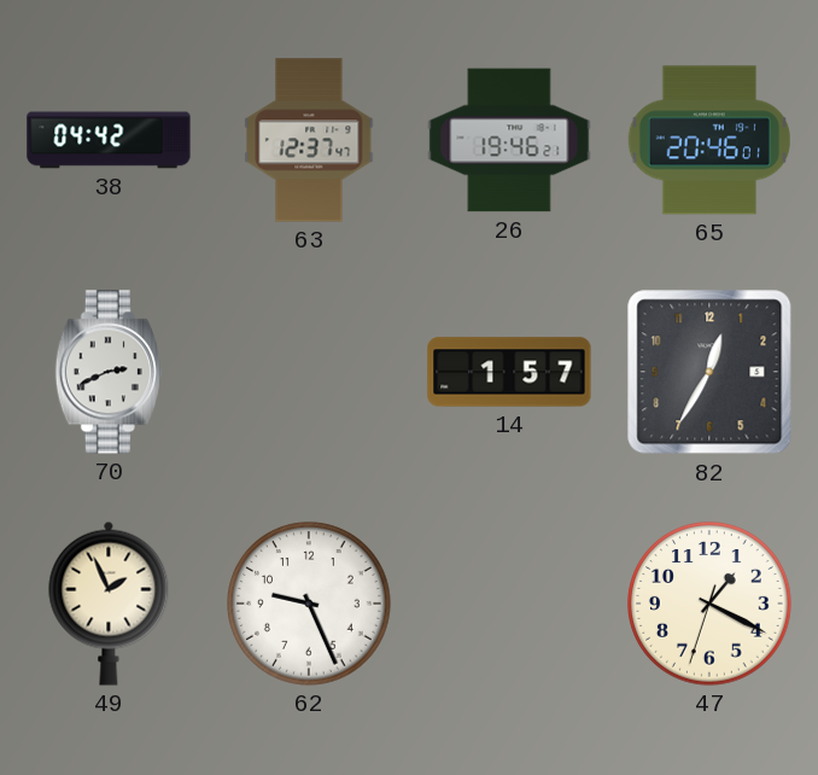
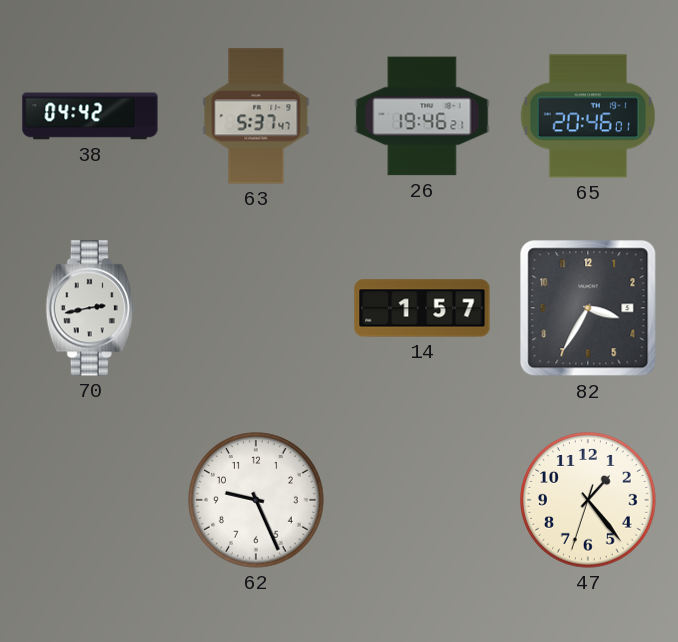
63: 12:37 -> 5:37
70: 2:41 -> 2:43
82: 12:35 -> 3:35
49: 1:56 -> none
47: 1:19 -> 1:23
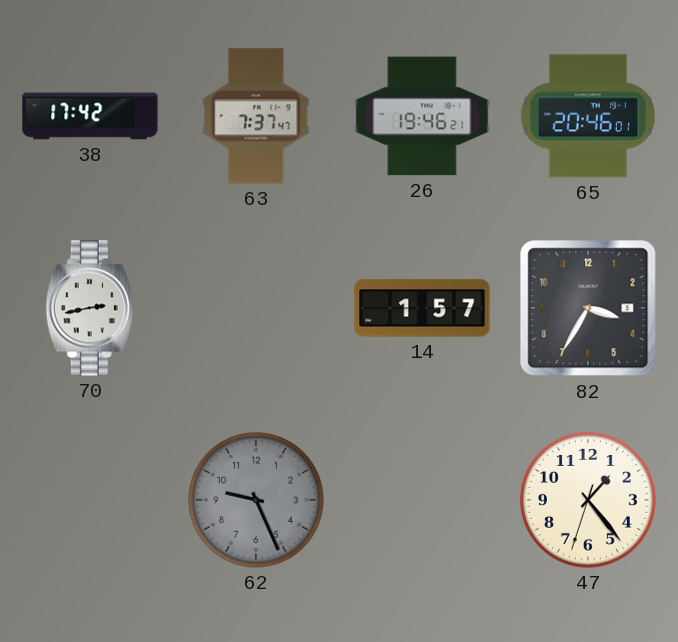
38: 04:42 -> 17:42
63: 5:37 -> 7:37
62 dial: white -> grey
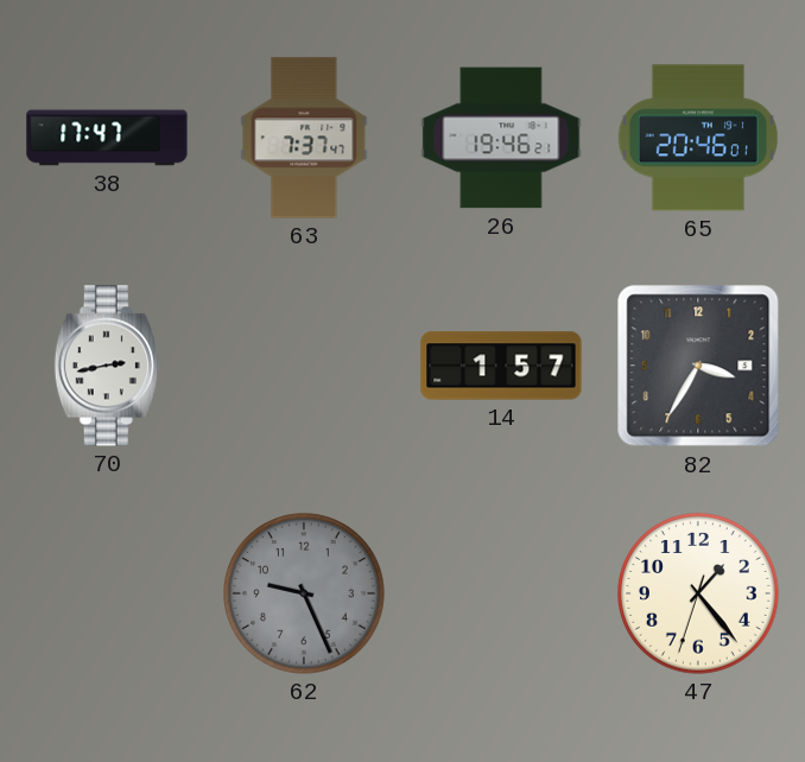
38: 17:42 -> 17:47
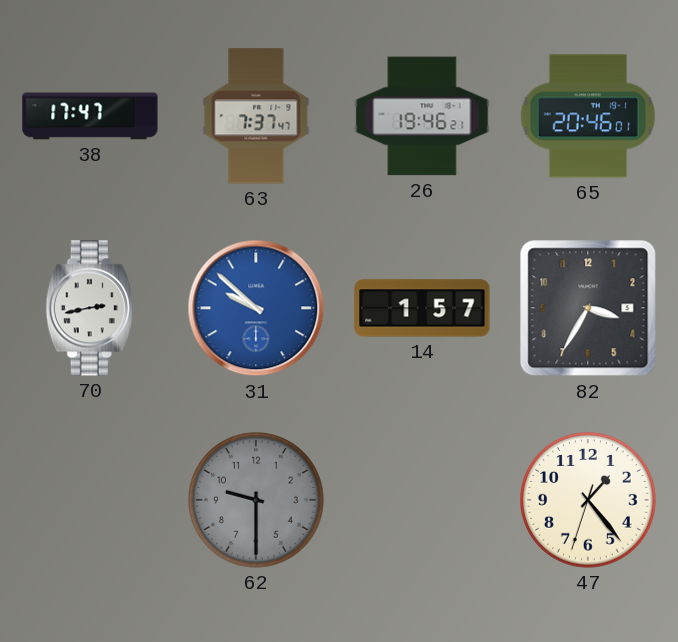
31: none -> 9:52
62: 9:26 -> 9:30
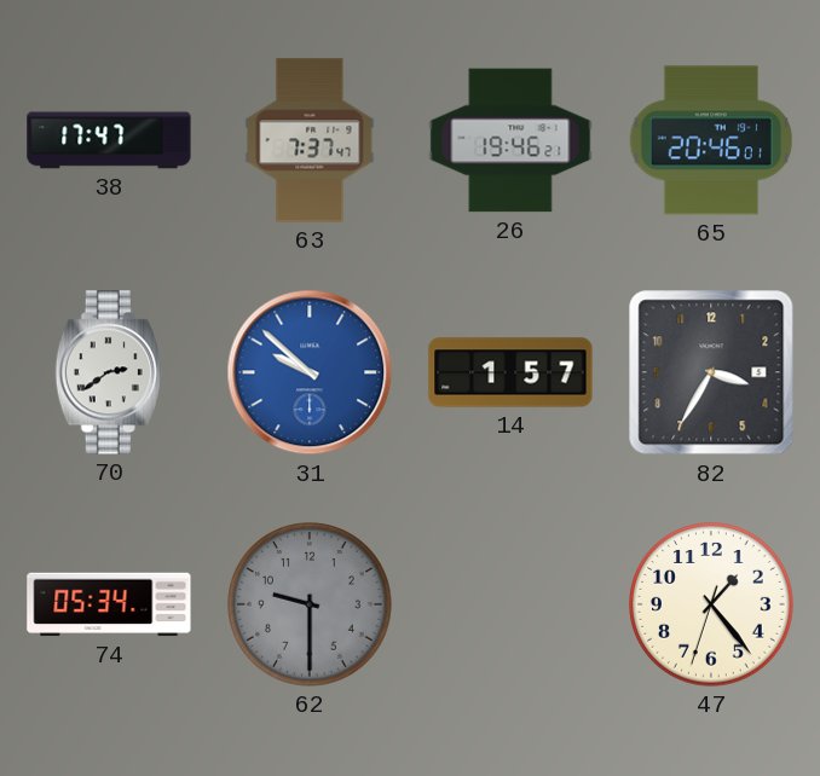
70: 2:43 -> 2:39
74: none -> 05:34
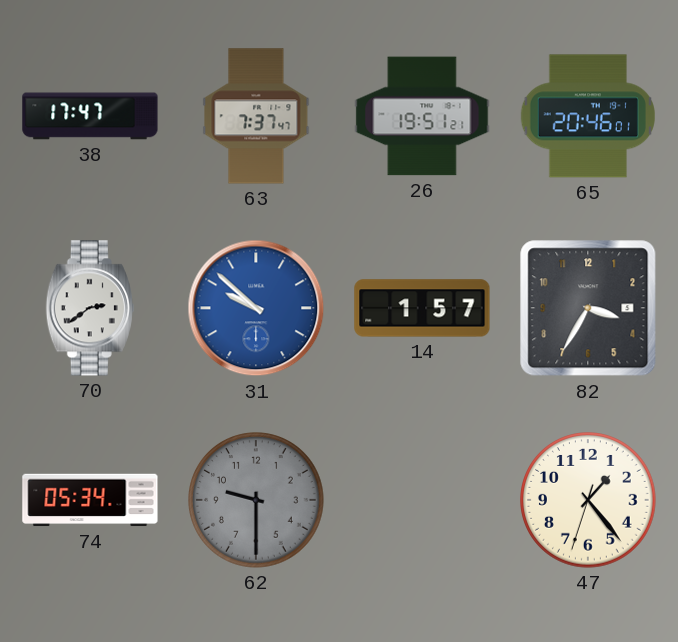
26: 19:46 -> 19:51
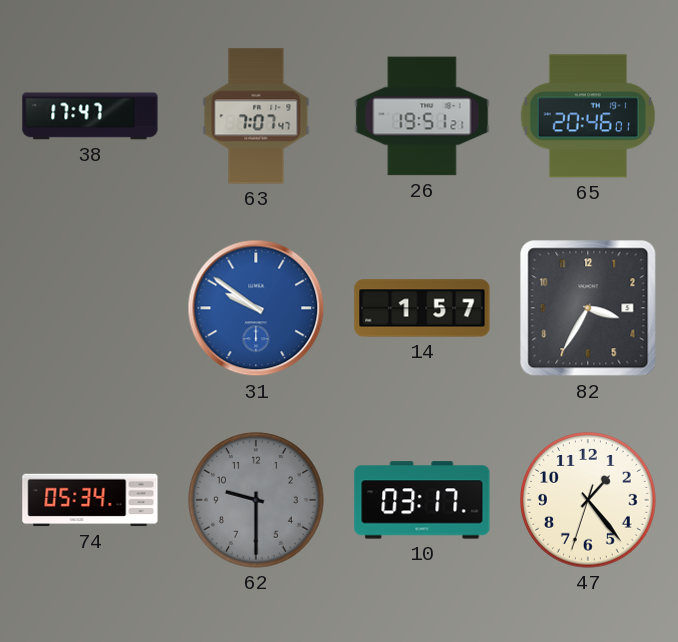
63: 7:37 -> 7:07
70: 2:39 -> none
31: 9:52 -> 9:51
10: none -> 03:17
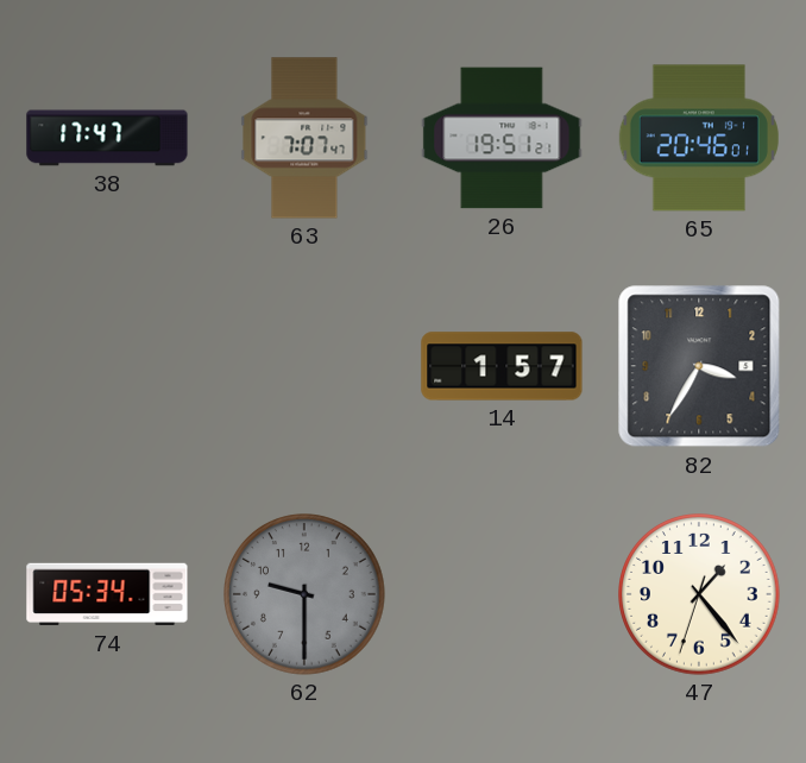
31: 9:51 -> none
10: 03:17 -> none
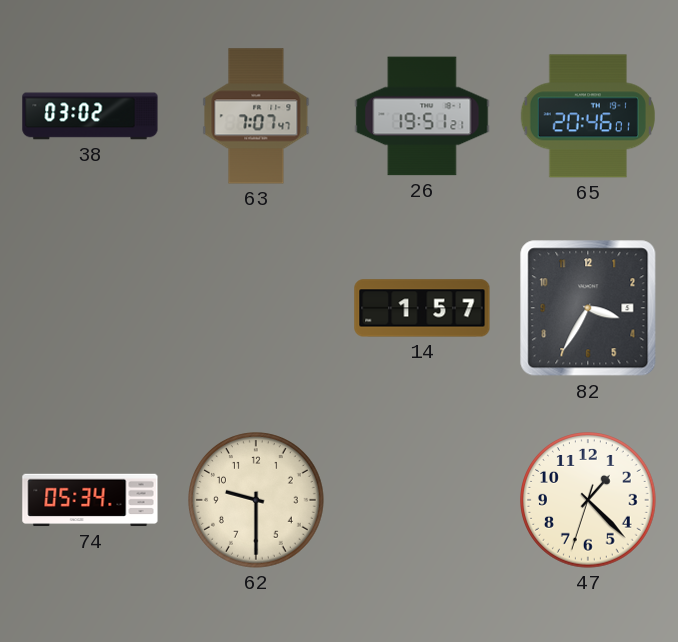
38: 17:47 -> 03:02
62 dial: grey -> cream
47: 1:23 -> 1:22
